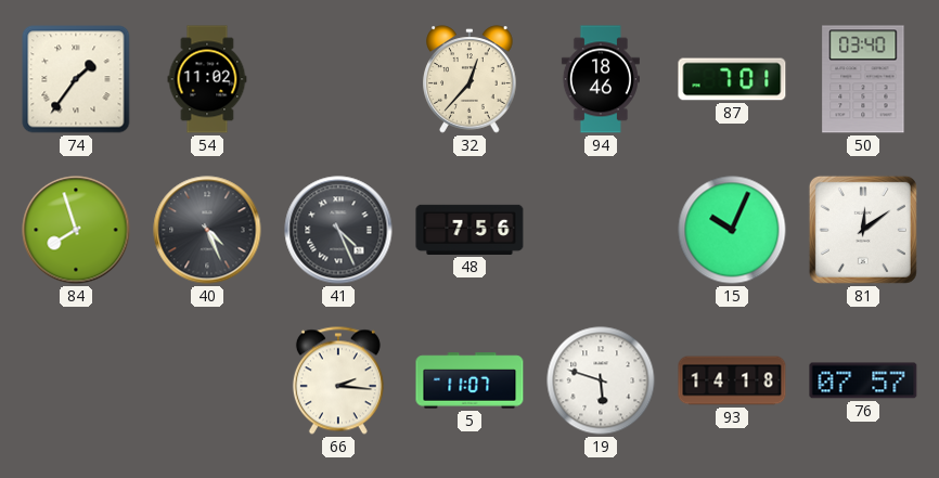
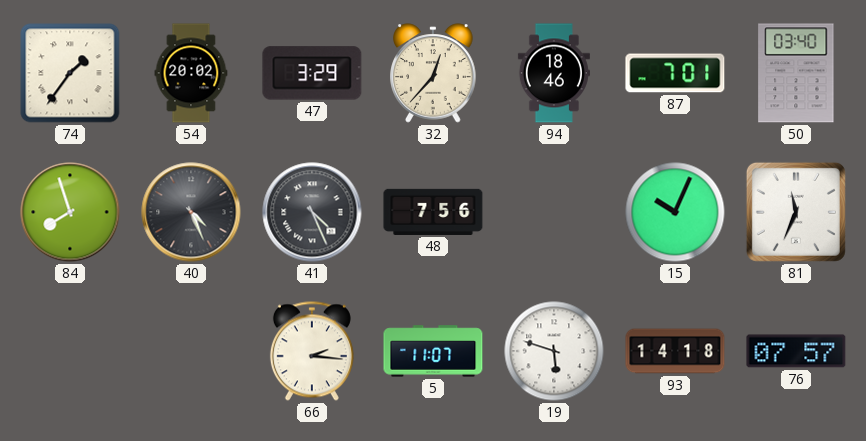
54: 11:02 -> 20:02
47: none -> 3:29
81: 12:09 -> 11:34
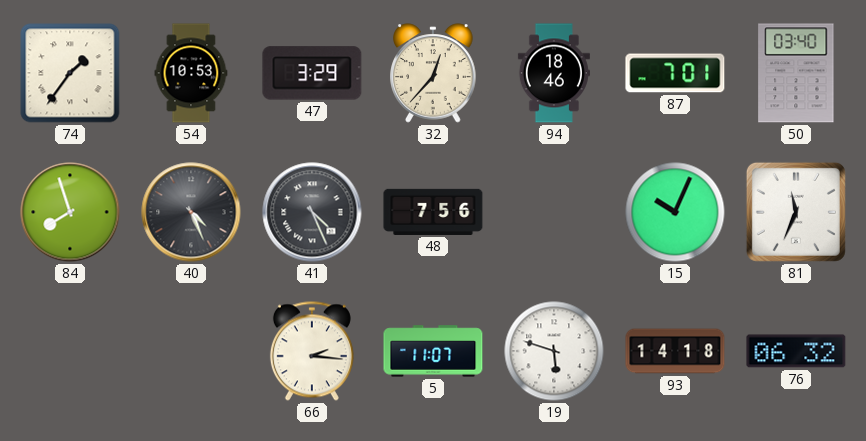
54: 20:02 -> 10:53
76: 07:57 -> 06:32
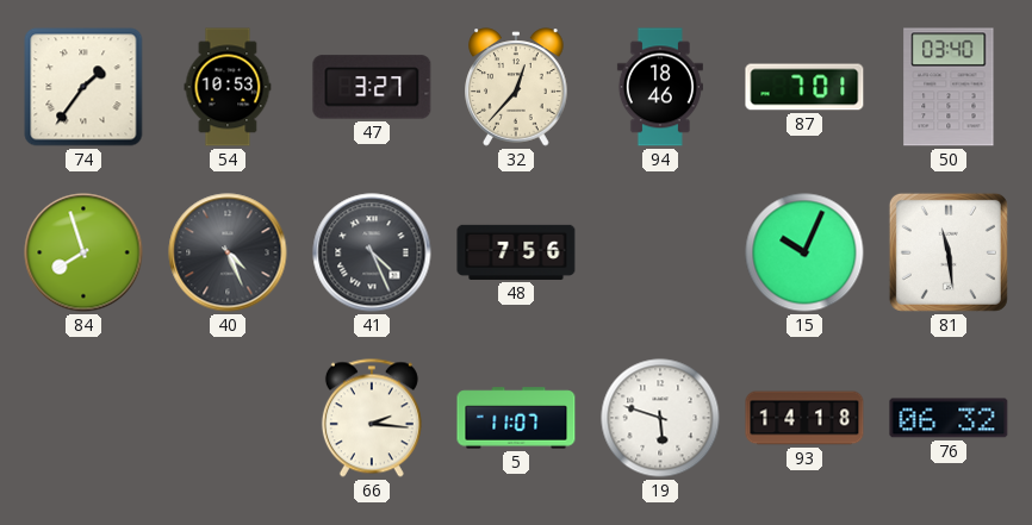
47: 3:29 -> 3:27
81: 11:34 -> 11:29
